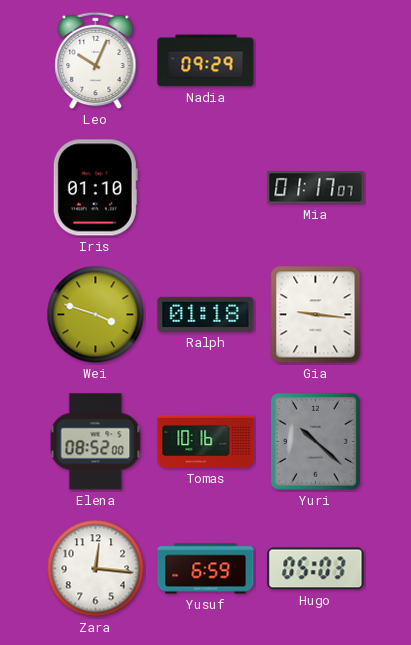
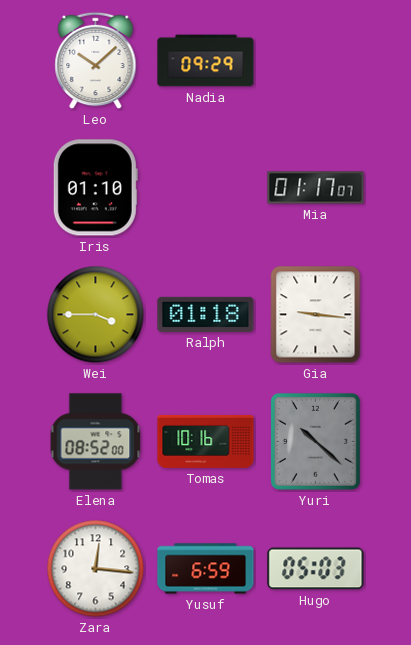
Leo: 10:04 -> 10:08
Wei: 3:48 -> 3:45
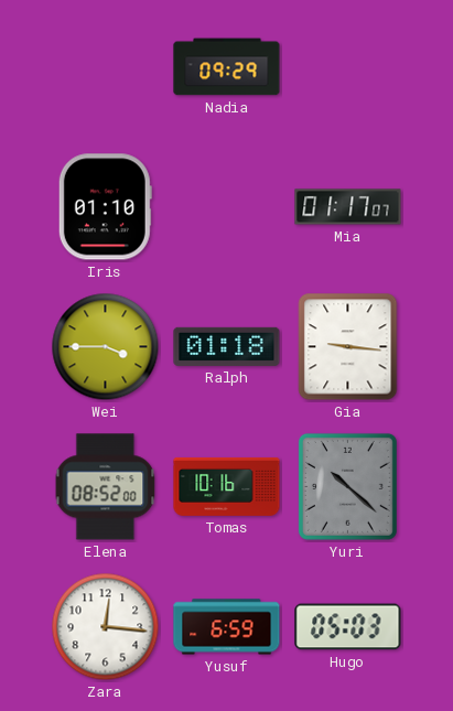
Leo: 10:08 -> none
